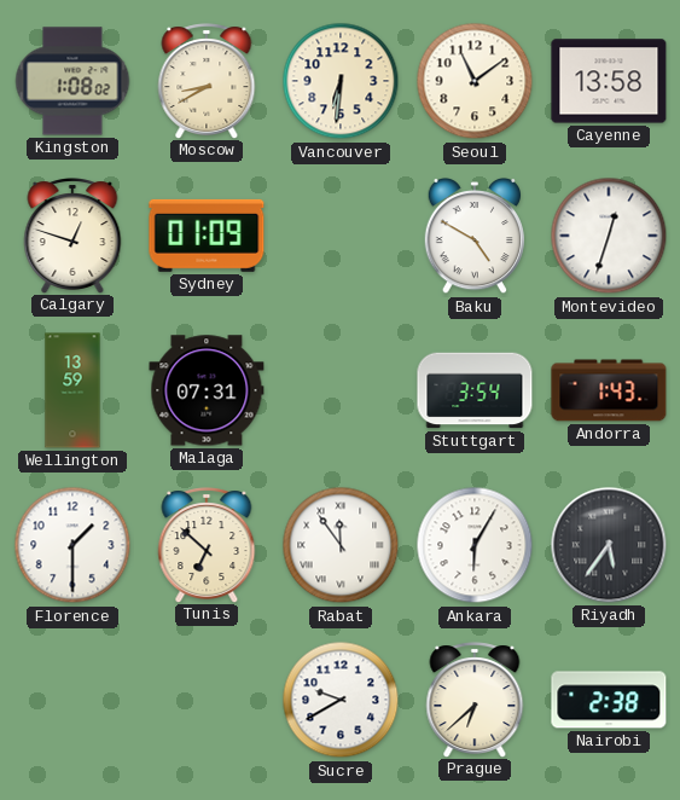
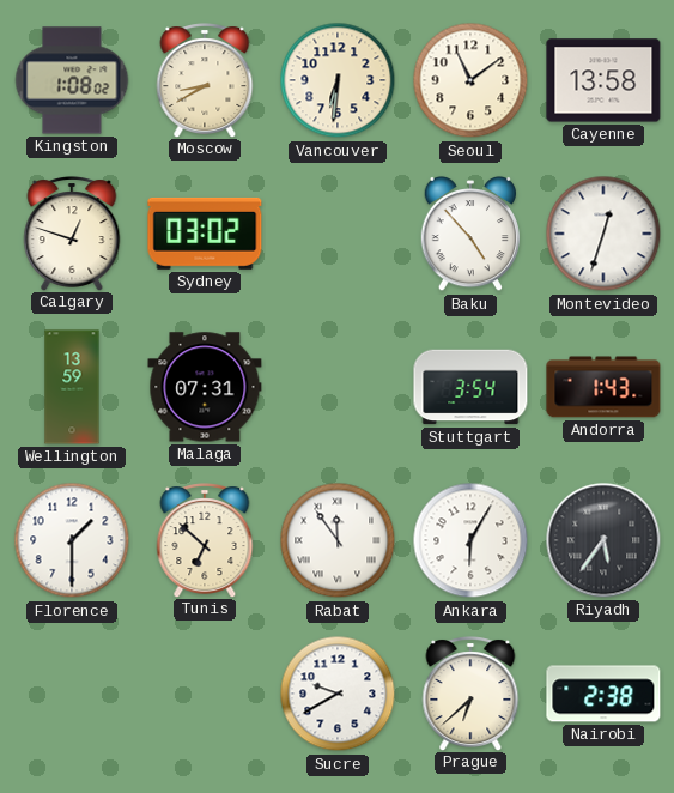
Sydney: 01:09 -> 03:02
Baku: 4:50 -> 4:53
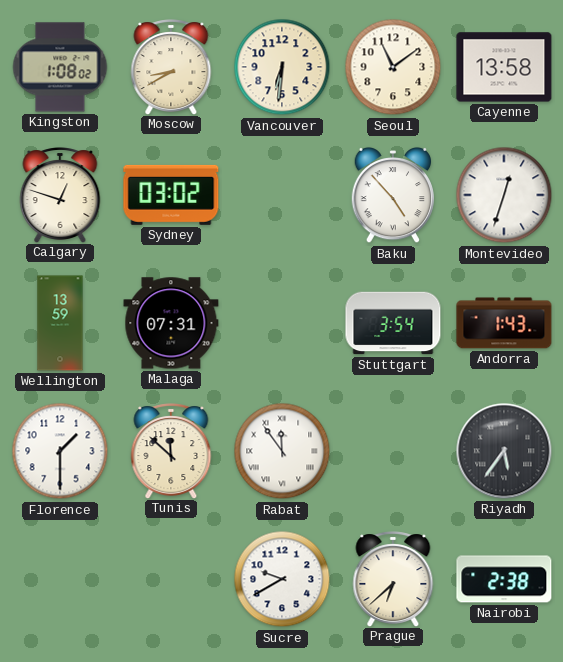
Tunis: 6:52 -> 11:52
Ankara: 6:05 -> none
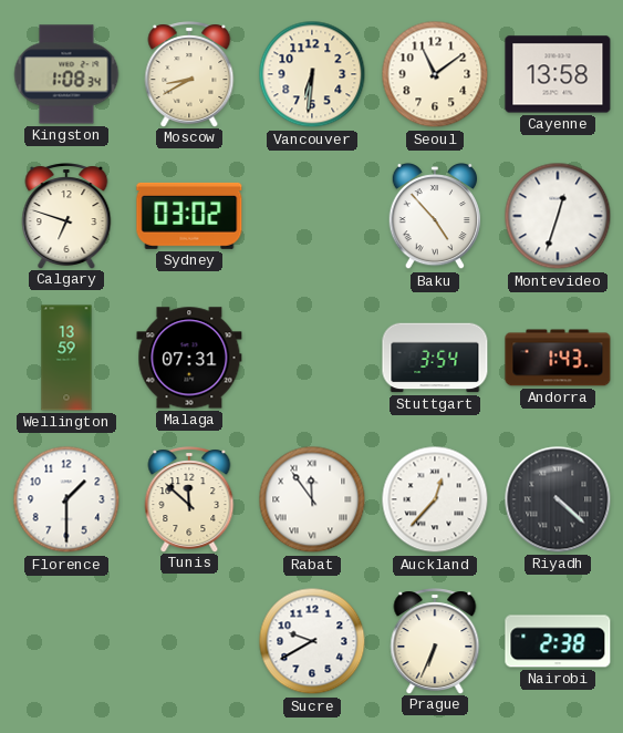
Kingston: 1:08:02 -> 1:08:34
Calgary: 12:48 -> 6:48
Auckland: none -> 12:37
Riyadh: 5:36 -> 4:22
Prague: 6:38 -> 6:34
